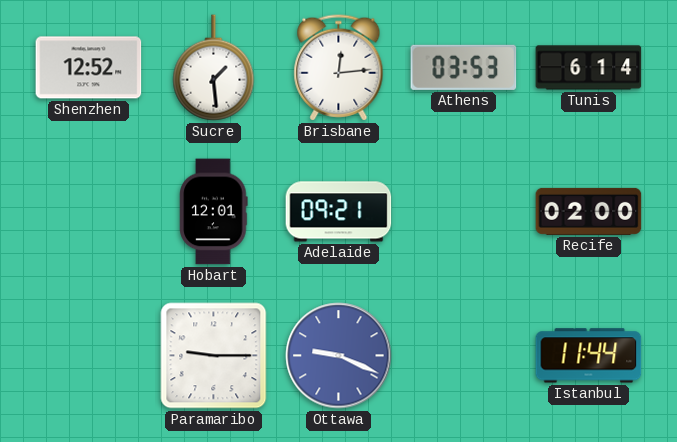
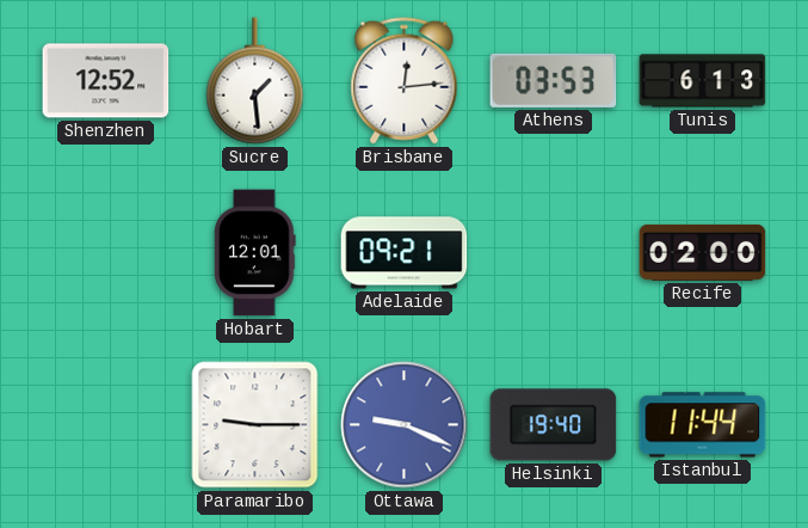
Tunis: 6:14 -> 6:13
Helsinki: none -> 19:40
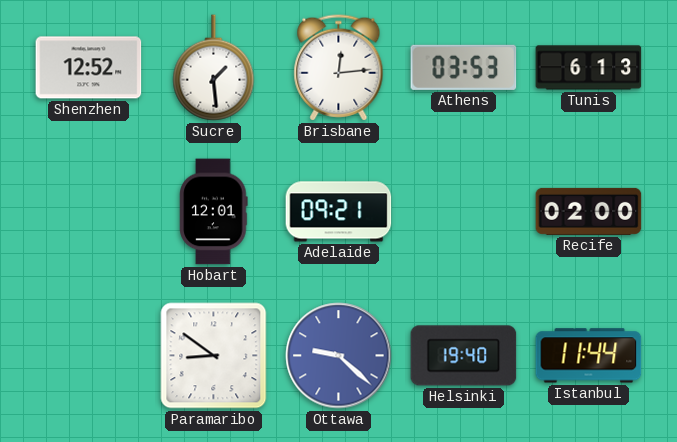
Paramaribo: 9:15 -> 8:51
Ottawa: 9:19 -> 9:22
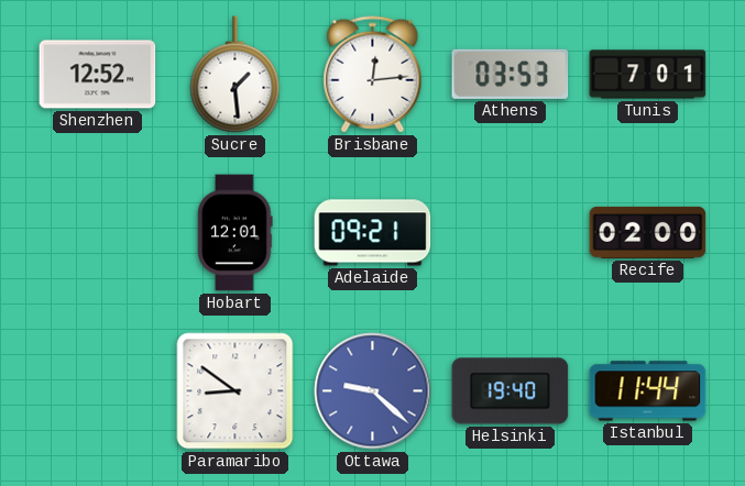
Tunis: 6:13 -> 7:01
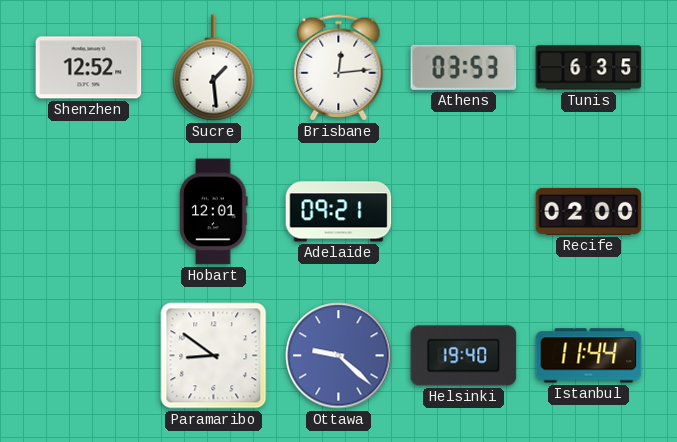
Tunis: 7:01 -> 6:35
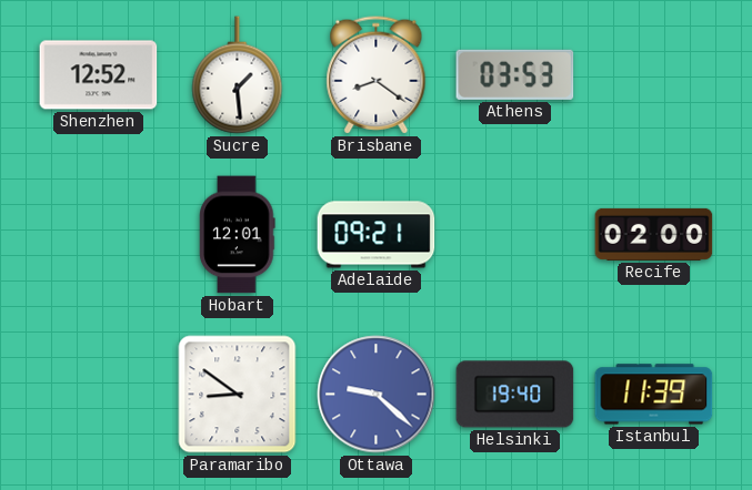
Brisbane: 12:14 -> 8:21
Tunis: 6:35 -> none
Istanbul: 11:44 -> 11:39
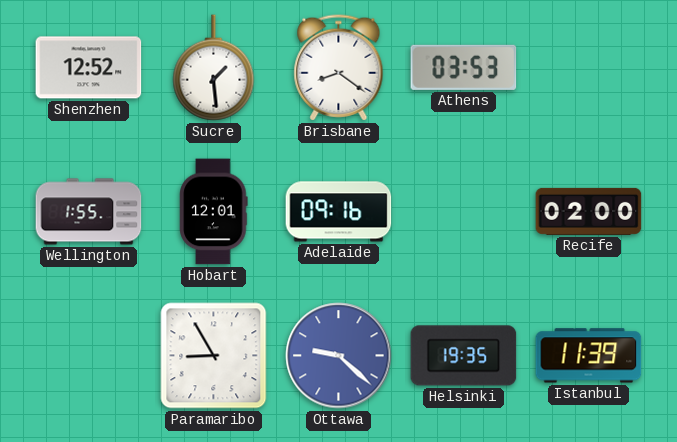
Wellington: none -> 1:55
Adelaide: 09:21 -> 09:16
Paramaribo: 8:51 -> 8:55
Helsinki: 19:40 -> 19:35
